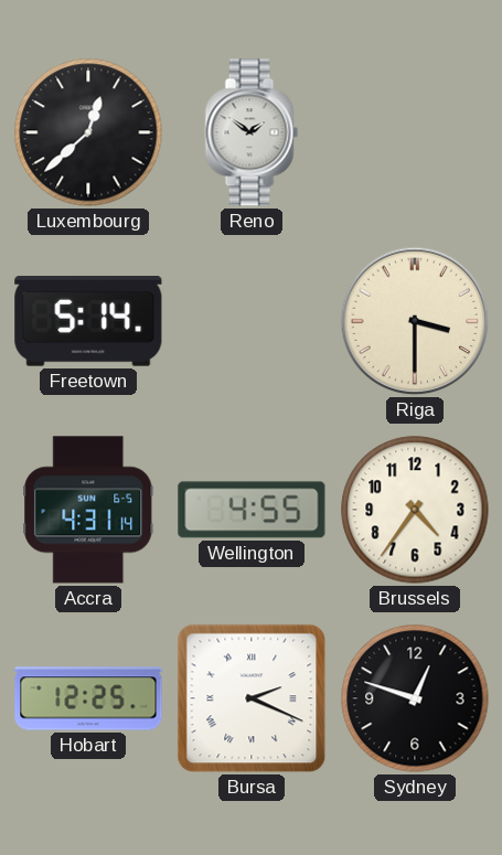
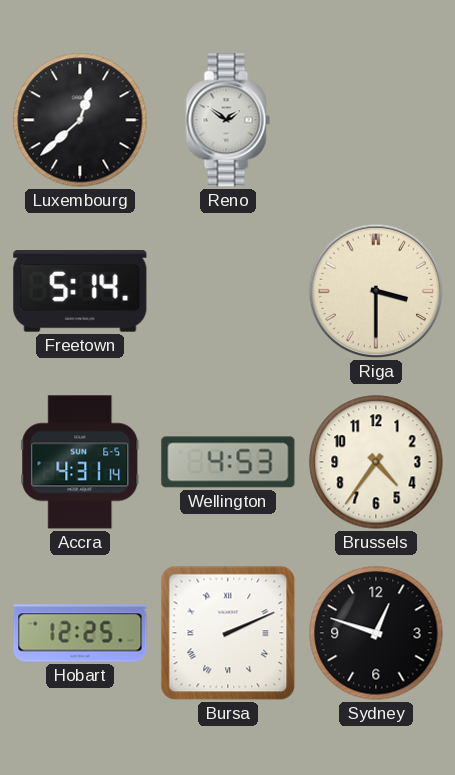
Wellington: 4:55 -> 4:53
Bursa: 2:19 -> 2:11
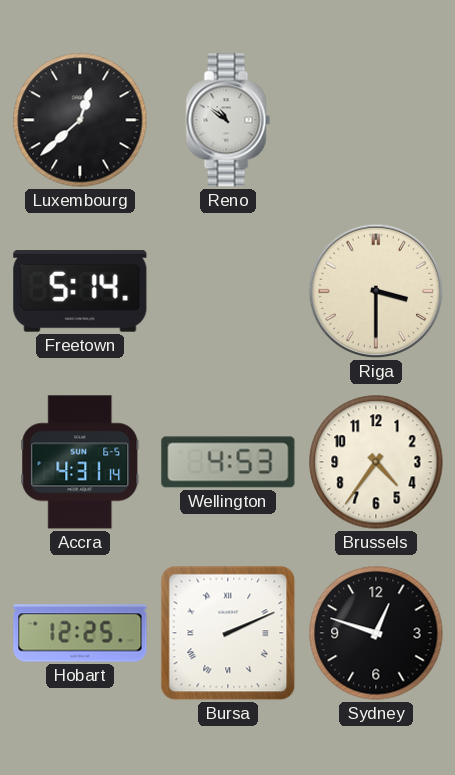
Reno: 1:51 -> 10:51
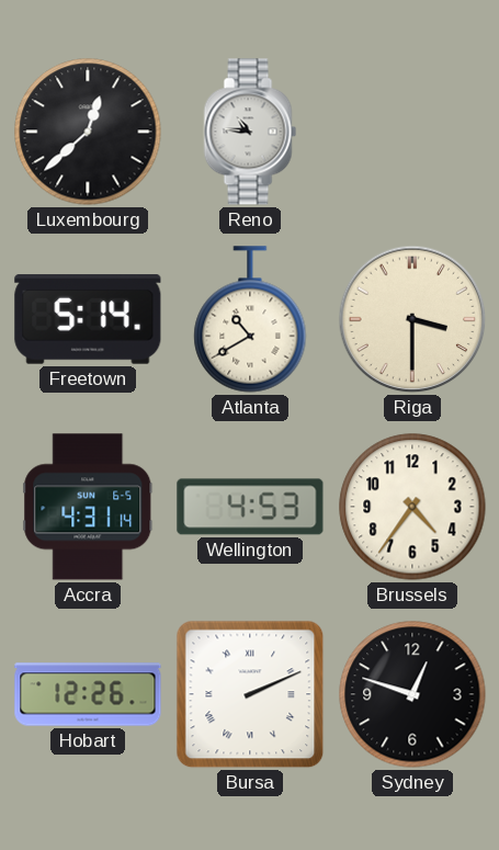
Reno: 10:51 -> 10:46
Atlanta: none -> 10:40
Hobart: 12:25 -> 12:26
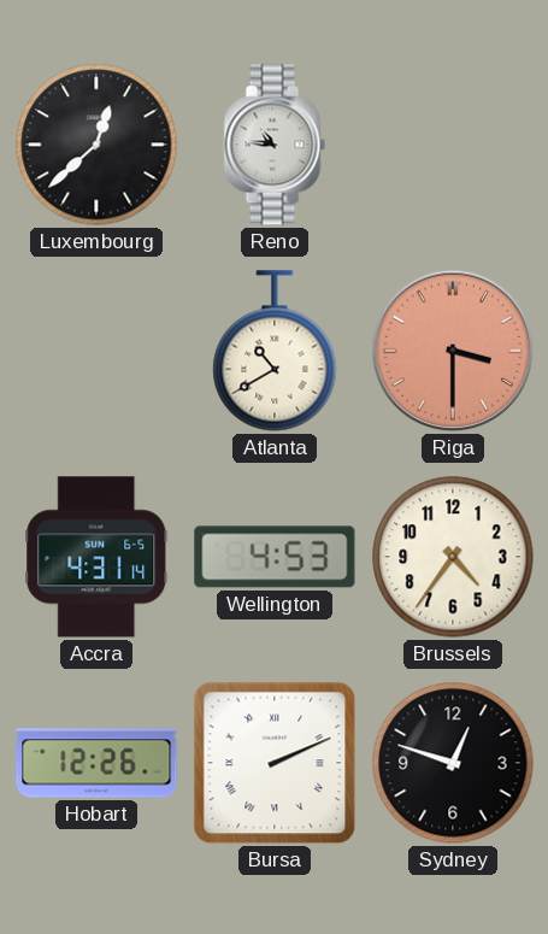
Freetown: 5:14 -> none
Riga dial: cream -> salmon
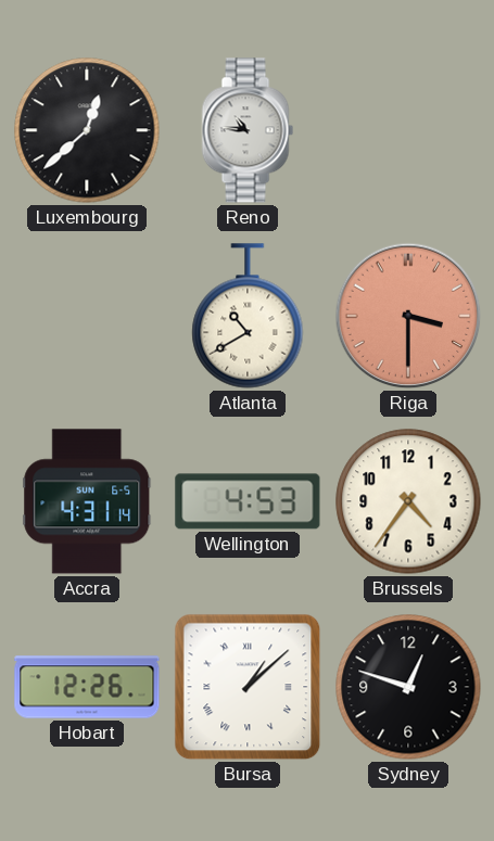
Bursa: 2:11 -> 1:08
